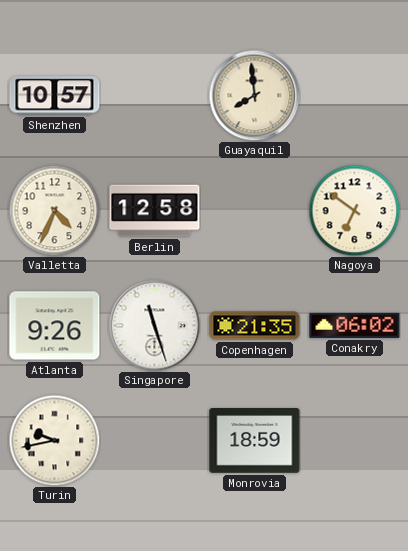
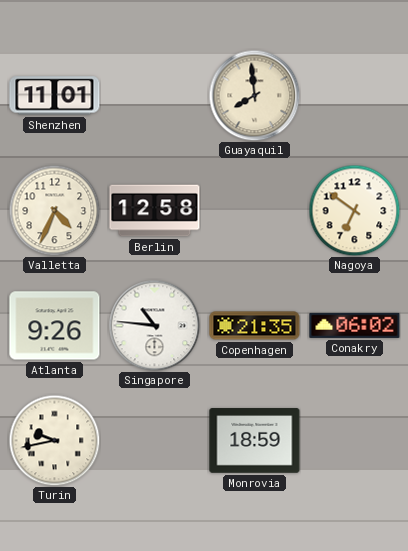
Shenzhen: 10:57 -> 11:01
Singapore: 11:27 -> 10:46
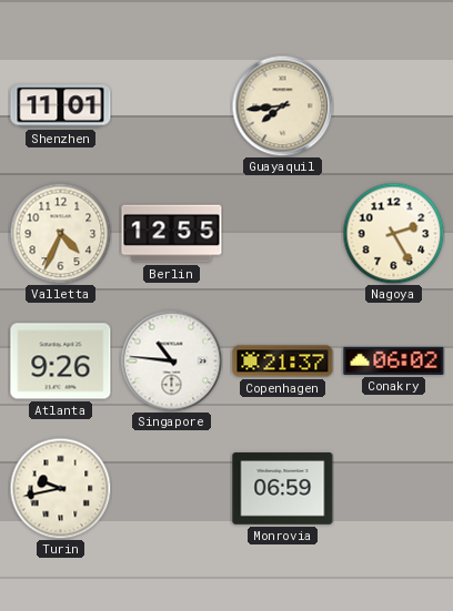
Guayaquil: 7:59 -> 7:44
Berlin: 12:58 -> 12:55
Nagoya: 6:51 -> 2:25
Copenhagen: 21:35 -> 21:37
Monrovia: 18:59 -> 06:59
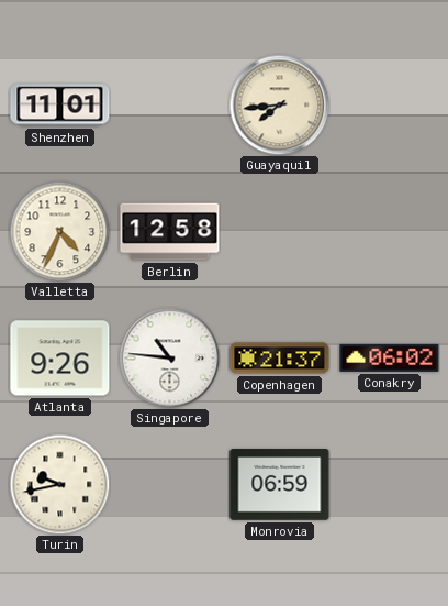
Berlin: 12:55 -> 12:58
Nagoya: 2:25 -> none
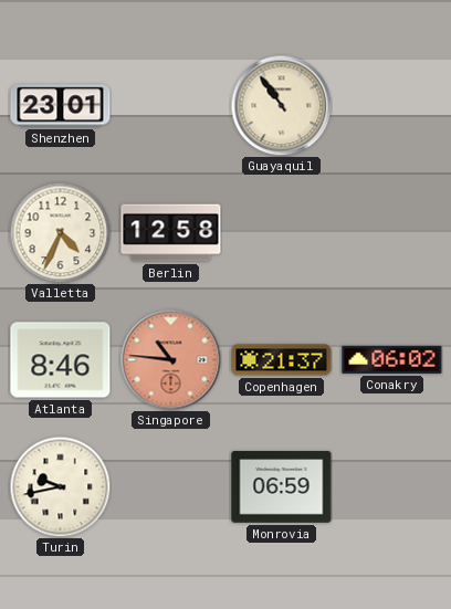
Shenzhen: 11:01 -> 23:01
Guayaquil: 7:44 -> 10:54
Atlanta: 9:26 -> 8:46
Singapore dial: white -> salmon
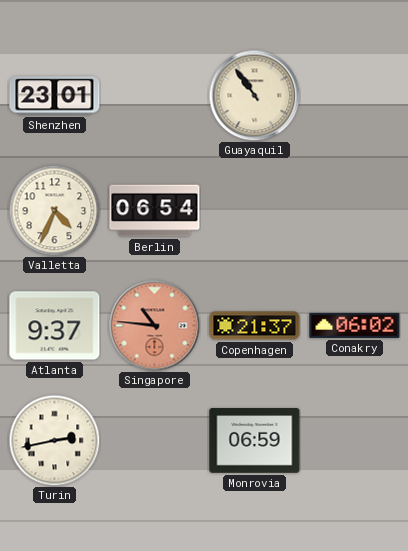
Berlin: 12:58 -> 06:54
Atlanta: 8:46 -> 9:37
Turin: 9:43 -> 2:43
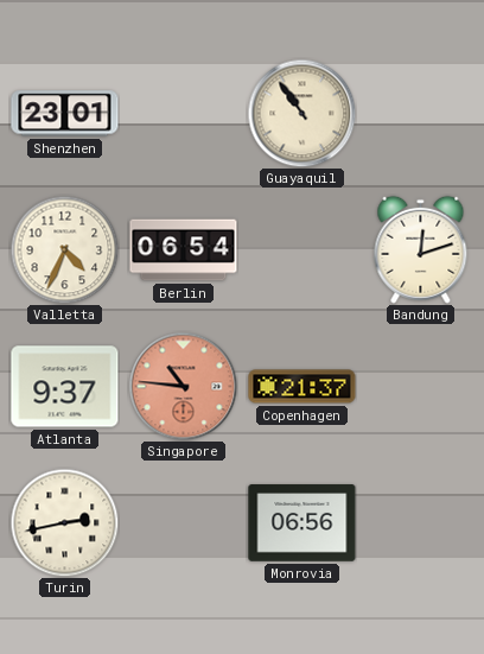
Bandung: none -> 12:12
Conakry: 06:02 -> none
Monrovia: 06:59 -> 06:56
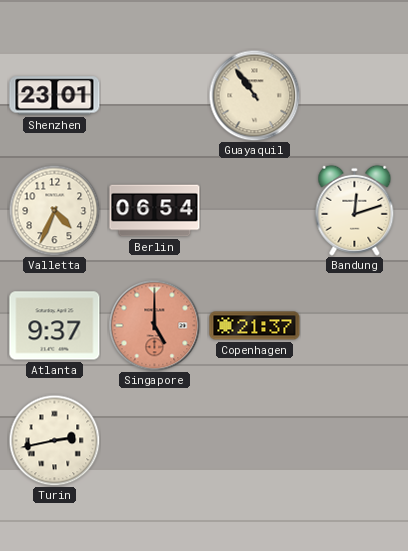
Singapore: 10:46 -> 5:00
Monrovia: 06:56 -> none
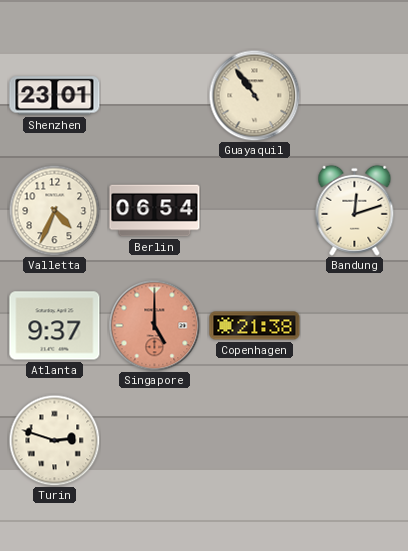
Copenhagen: 21:37 -> 21:38
Turin: 2:43 -> 2:48
